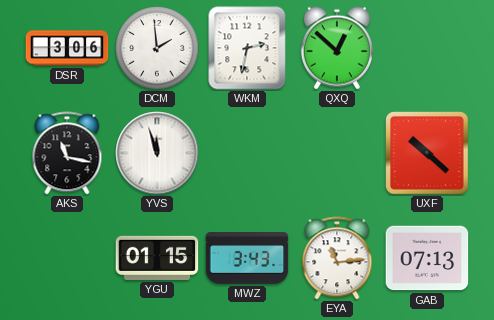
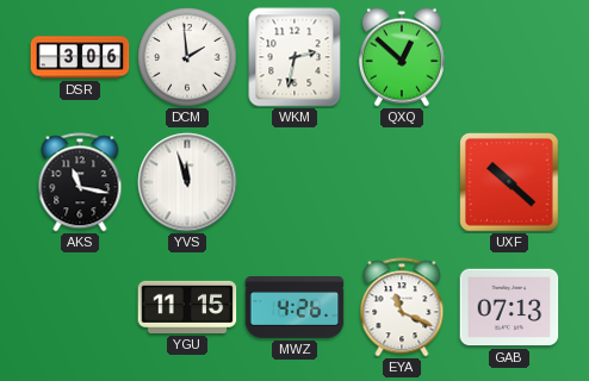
YGU: 01:15 -> 11:15
MWZ: 3:43 -> 4:26
EYA: 11:14 -> 11:19
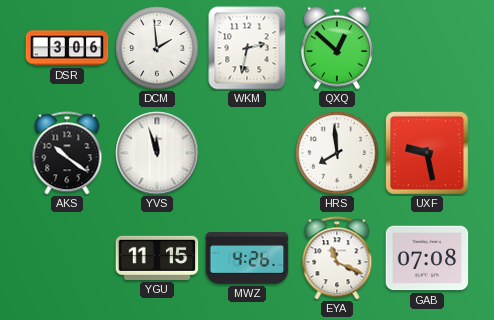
AKS: 11:17 -> 10:21
HRS: none -> 7:59
UXF: 10:22 -> 9:28
GAB: 07:13 -> 07:08
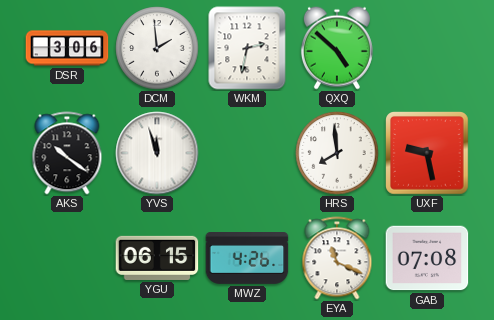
QXQ: 12:52 -> 4:52
YGU: 11:15 -> 06:15
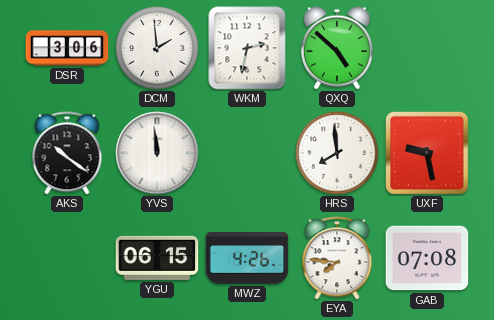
YVS: 11:57 -> 11:59
EYA: 11:19 -> 7:46
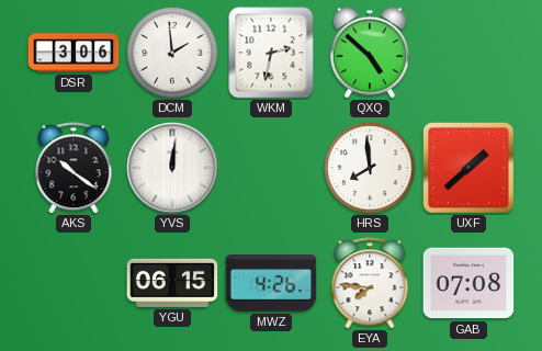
YVS: 11:59 -> 12:01
UXF: 9:28 -> 1:38
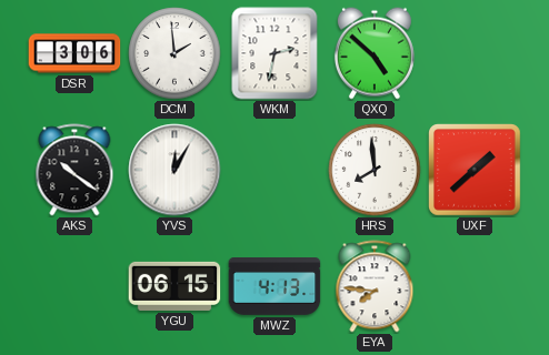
YVS: 12:01 -> 12:05
MWZ: 4:26 -> 4:13
GAB: 07:08 -> none
